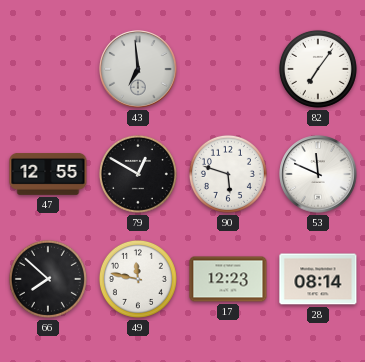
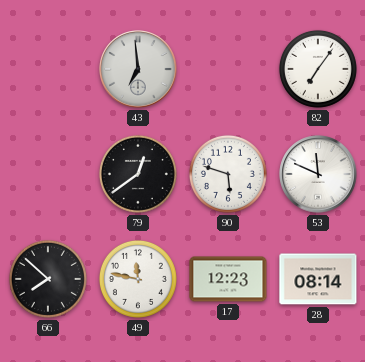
47: 12:55 -> none
79: 12:50 -> 12:39
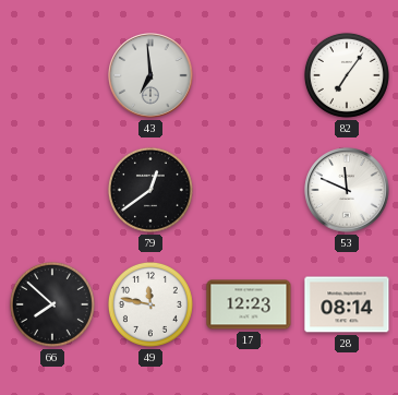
90: 5:48 -> none
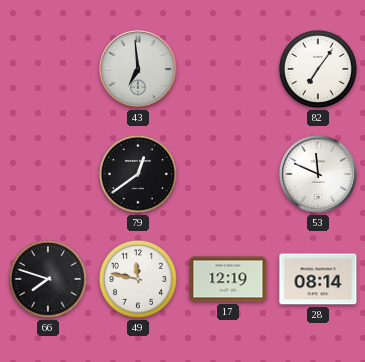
66: 7:52 -> 7:48
17: 12:23 -> 12:19
